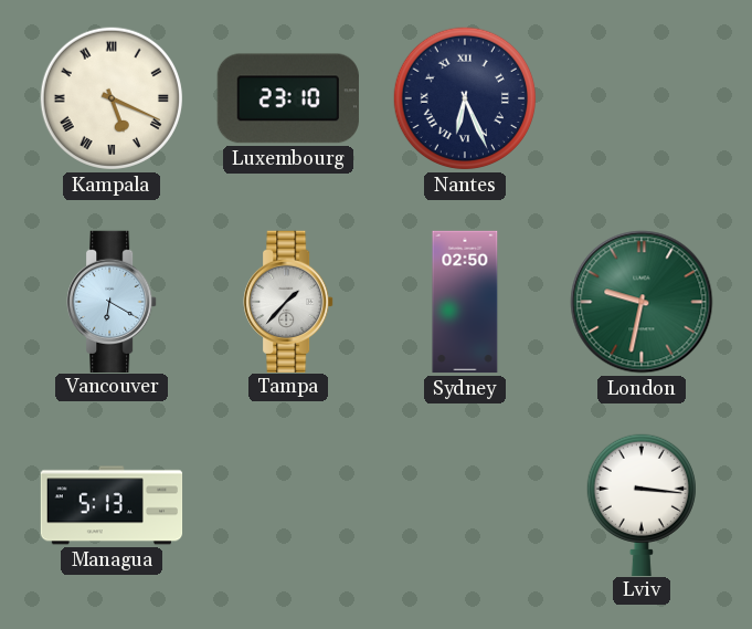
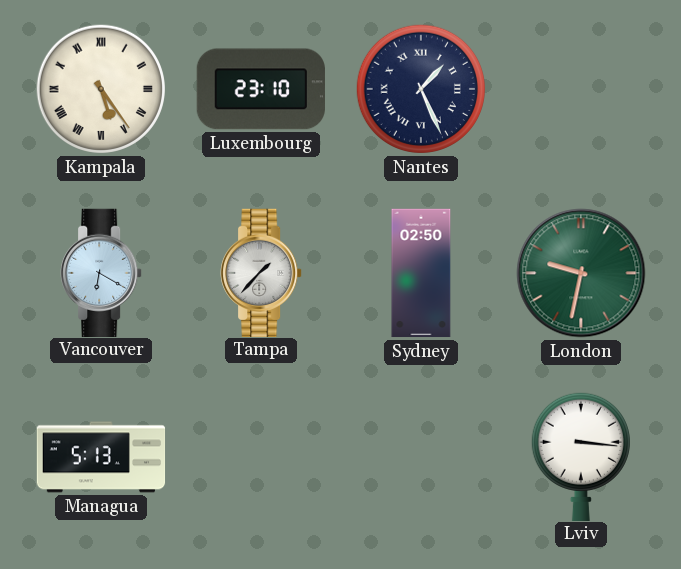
Kampala: 5:19 -> 5:24
Nantes: 6:26 -> 1:26
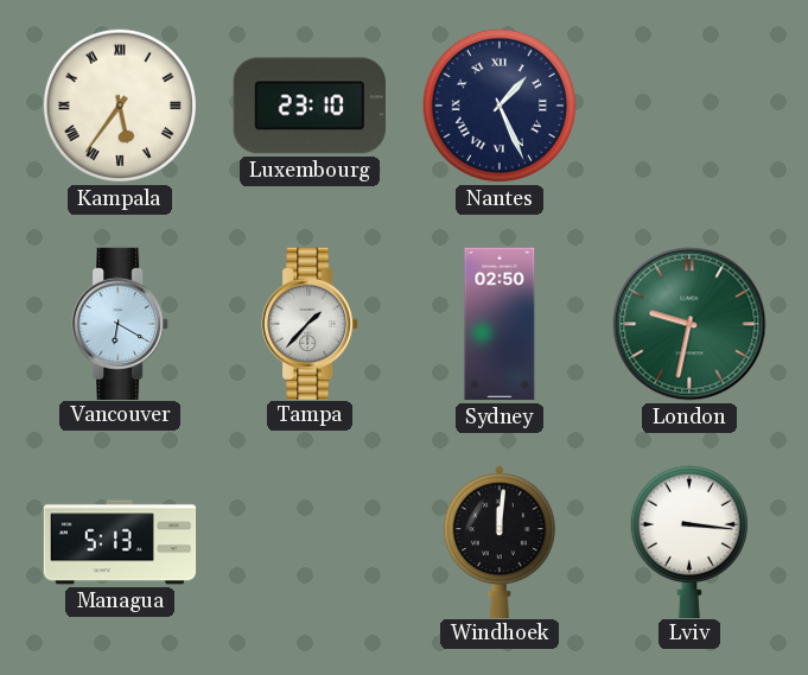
Kampala: 5:24 -> 5:36
Windhoek: none -> 12:01
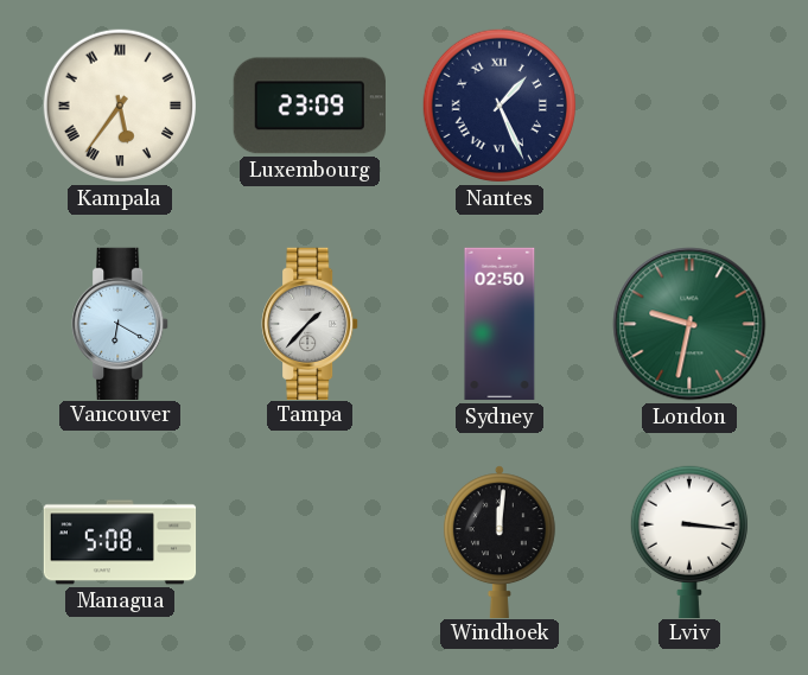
Luxembourg: 23:10 -> 23:09
Managua: 5:13 -> 5:08
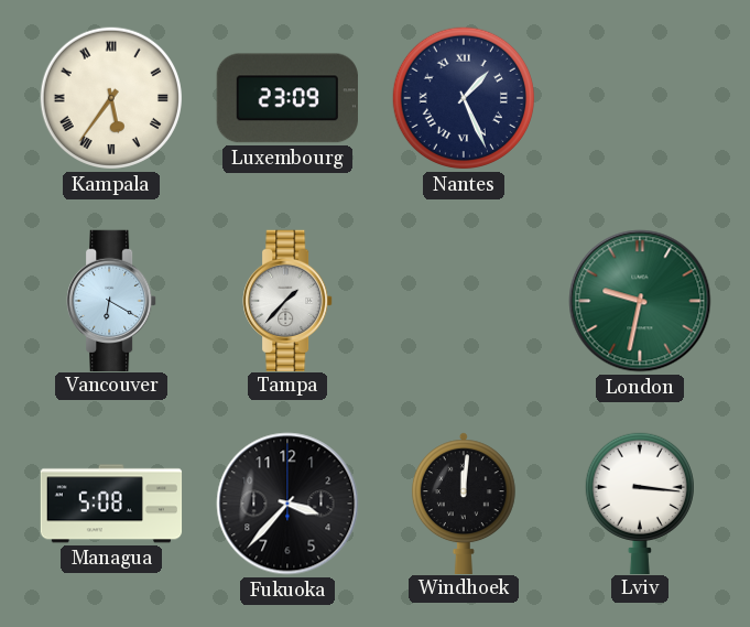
Sydney: 02:50 -> none
Fukuoka: none -> 3:37
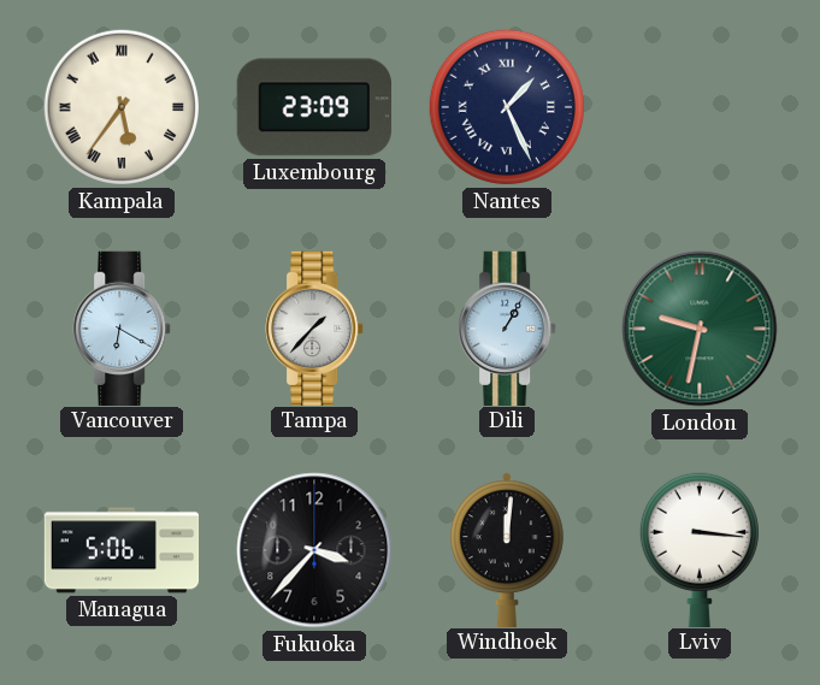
Dili: none -> 1:05
Managua: 5:08 -> 5:06
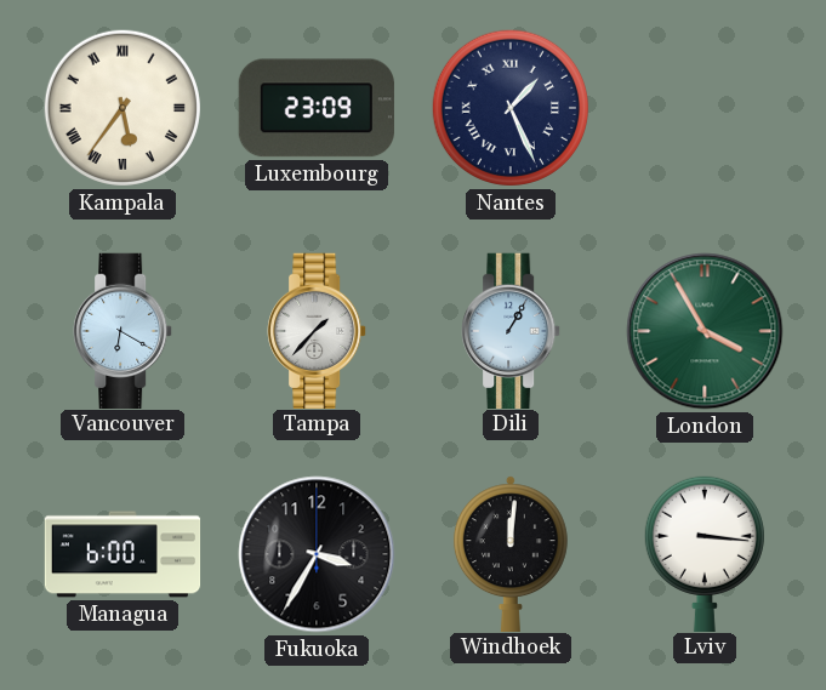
London: 9:32 -> 3:55
Managua: 5:06 -> 6:00
Fukuoka: 3:37 -> 3:35
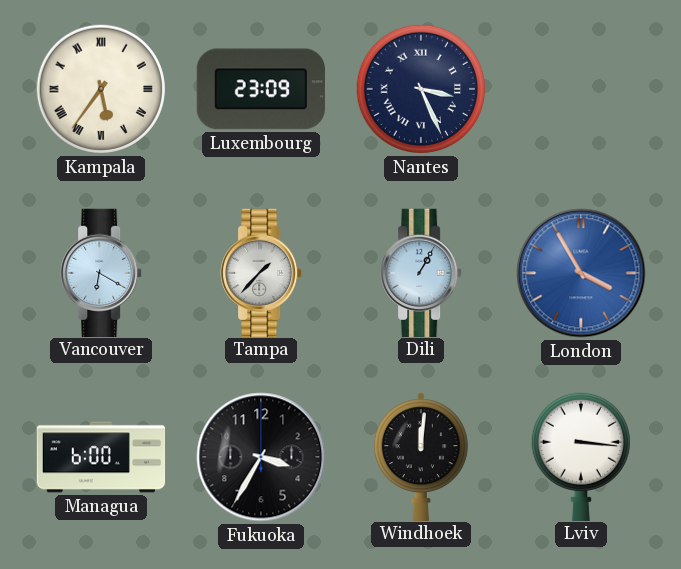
Nantes: 1:26 -> 3:26
London dial: green -> blue
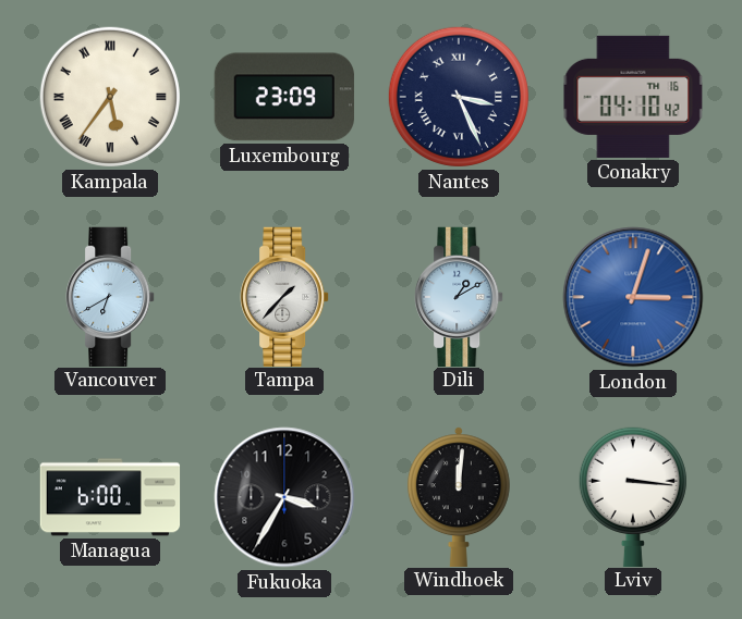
Conakry: none -> 04:10
Vancouver: 6:20 -> 6:40
Dili: 1:05 -> 1:10
London: 3:55 -> 3:03
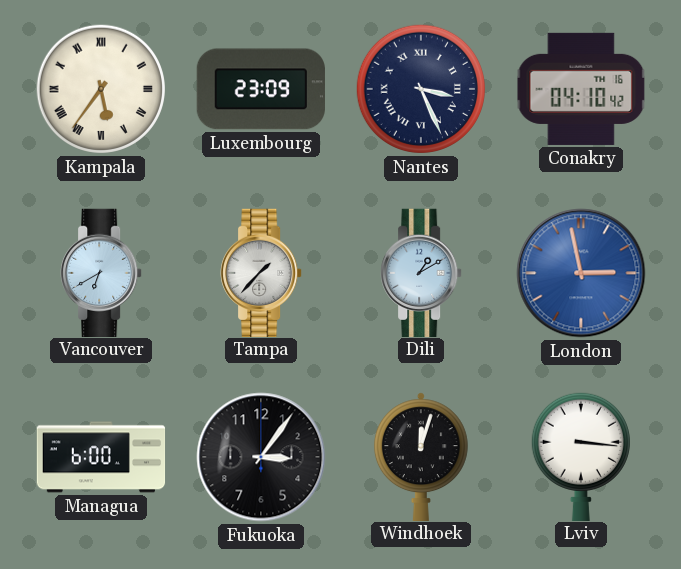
London: 3:03 -> 2:58
Fukuoka: 3:35 -> 3:06
Windhoek: 12:01 -> 12:03
